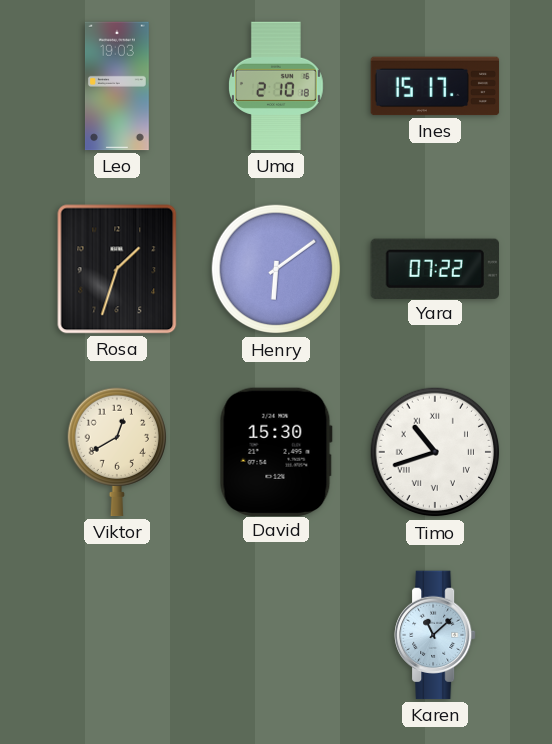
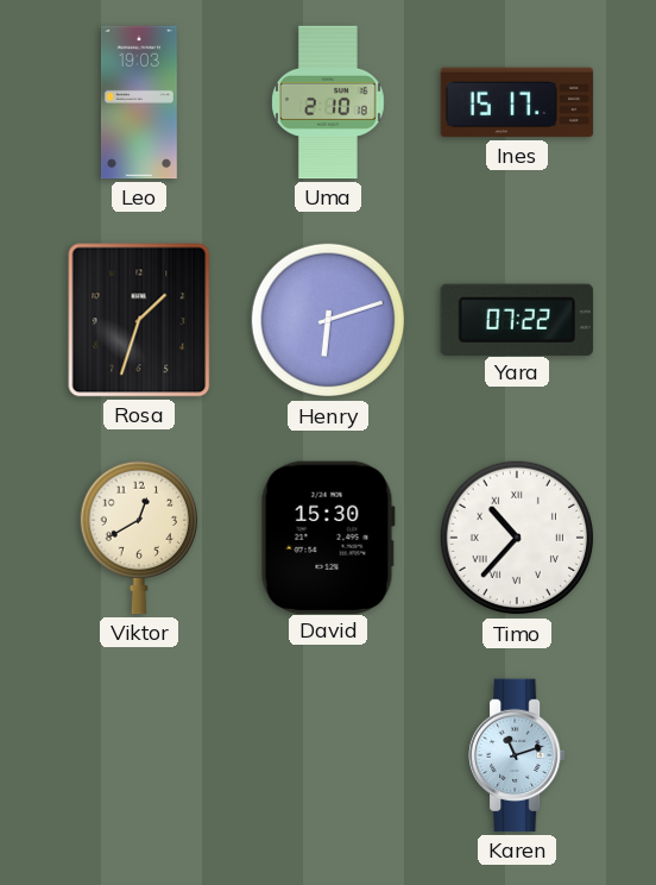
Henry: 6:09 -> 6:12
Timo: 10:42 -> 10:37
Karen: 11:08 -> 11:12
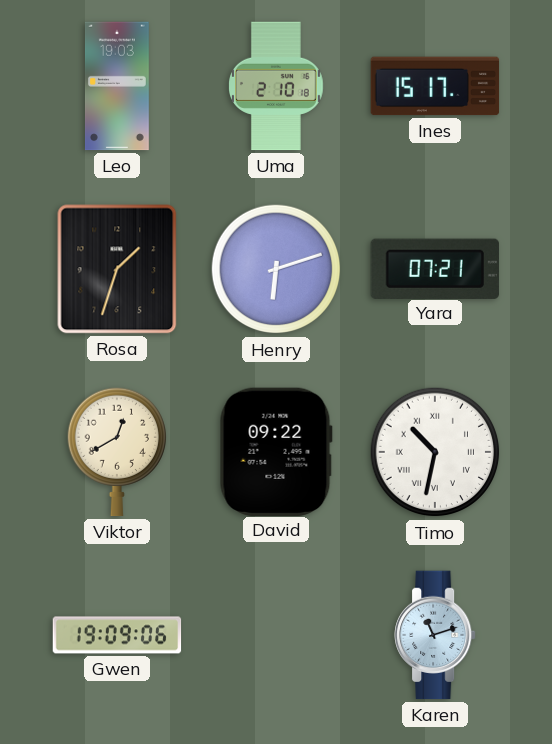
Yara: 07:22 -> 07:21
David: 15:30 -> 09:22
Timo: 10:37 -> 10:32
Gwen: none -> 19:09
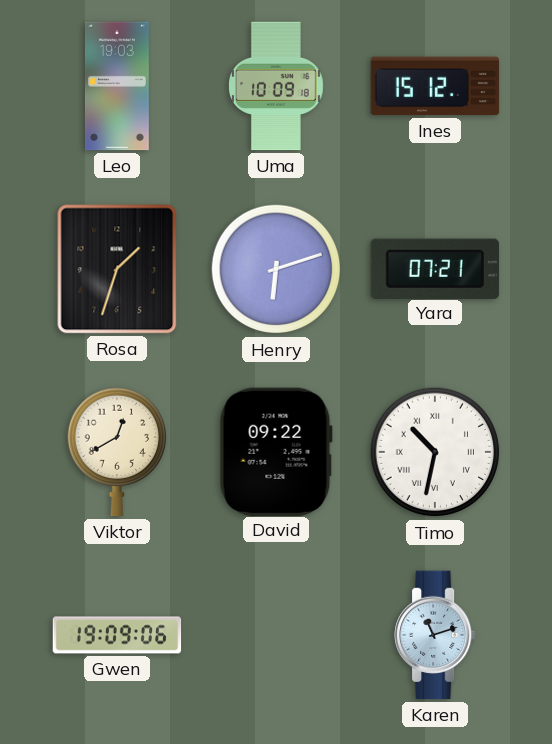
Uma: 2:10 -> 10:09
Ines: 15:17 -> 15:12
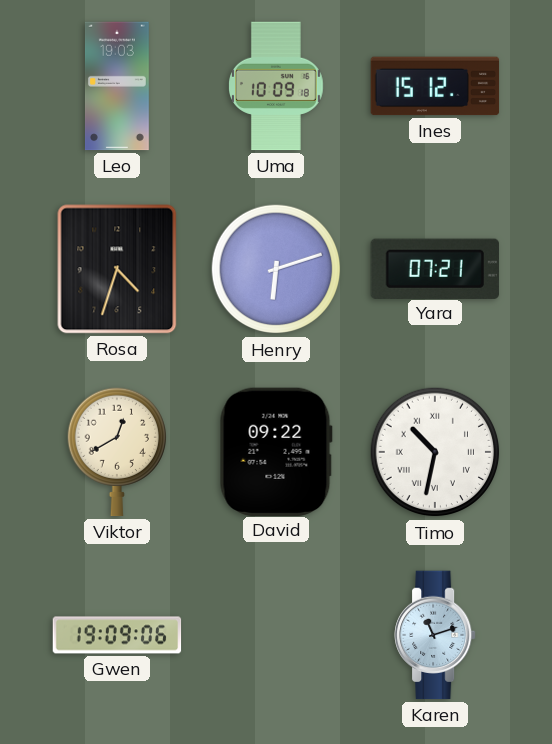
Rosa: 1:33 -> 4:33
